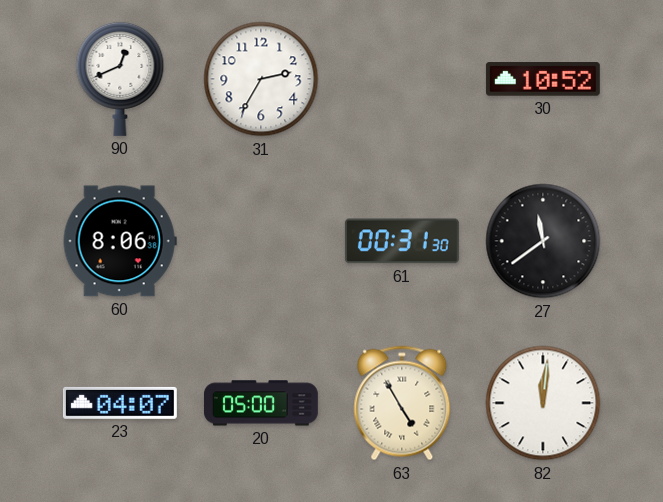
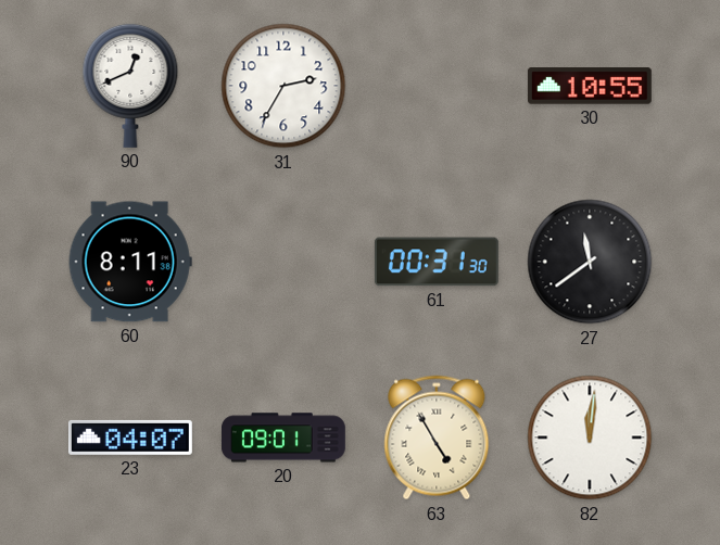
30: 10:52 -> 10:55
60: 8:06 -> 8:11
20: 05:00 -> 09:01
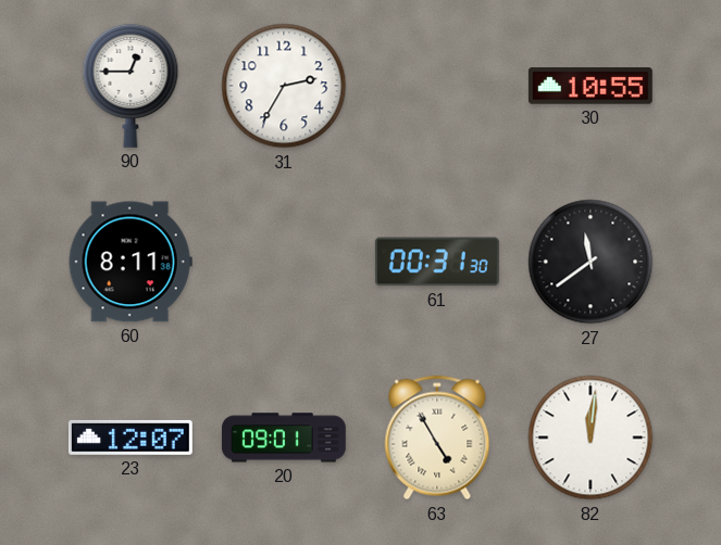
90: 12:41 -> 12:45
23: 04:07 -> 12:07
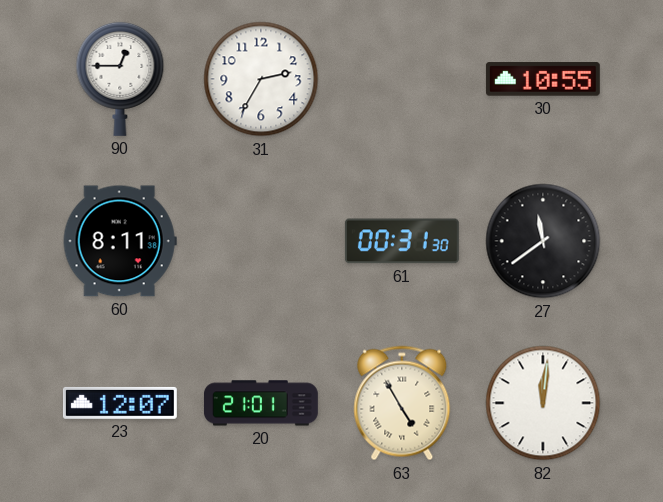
20: 09:01 -> 21:01
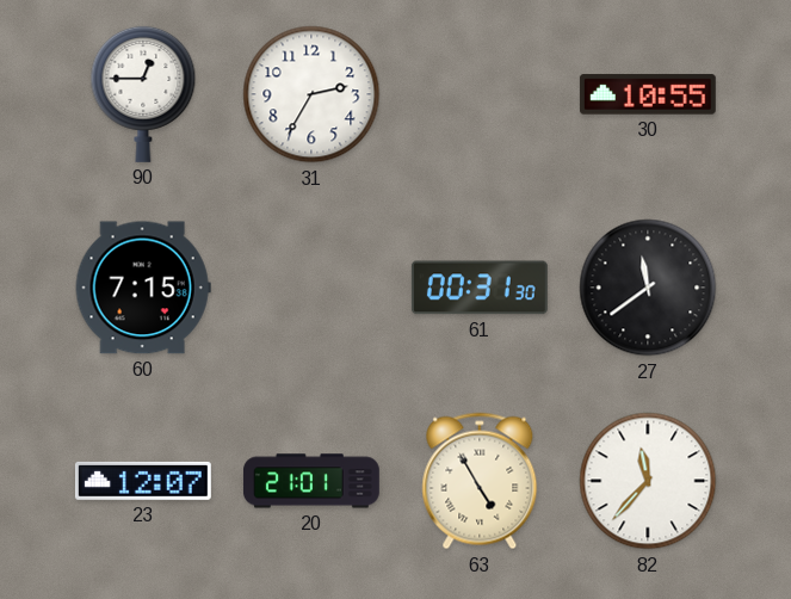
60: 8:11 -> 7:15
82: 12:01 -> 11:37
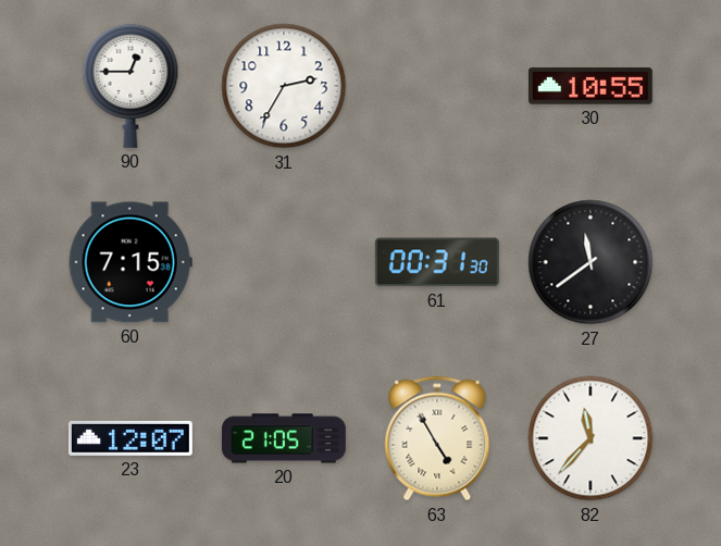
20: 21:01 -> 21:05
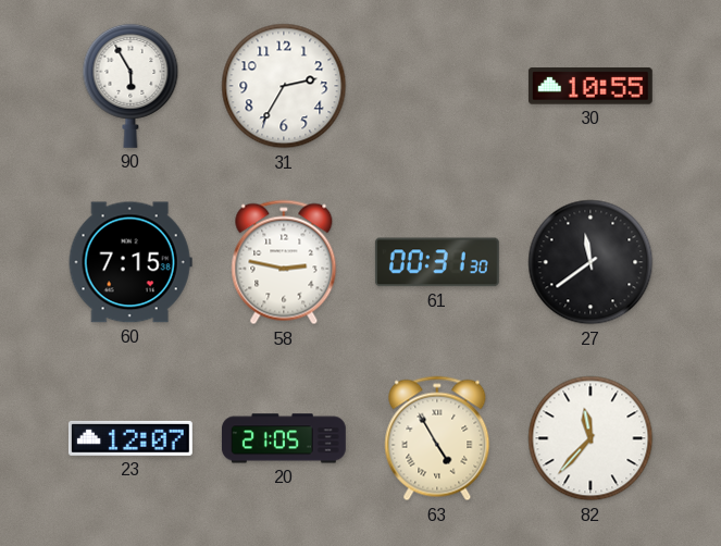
90: 12:45 -> 5:55
58: none -> 2:47
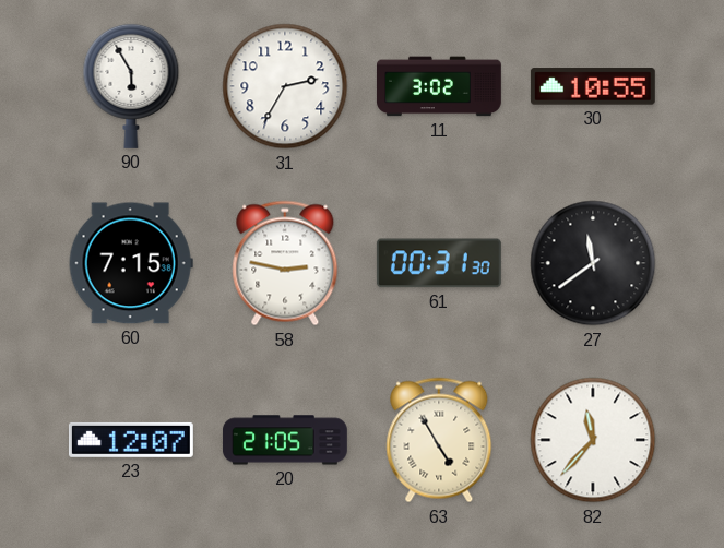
11: none -> 3:02
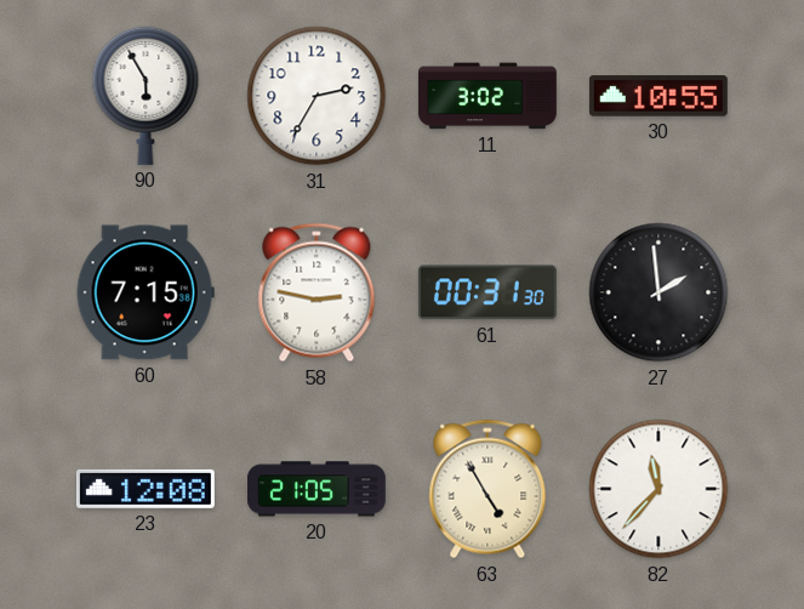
27: 11:39 -> 1:59
23: 12:07 -> 12:08
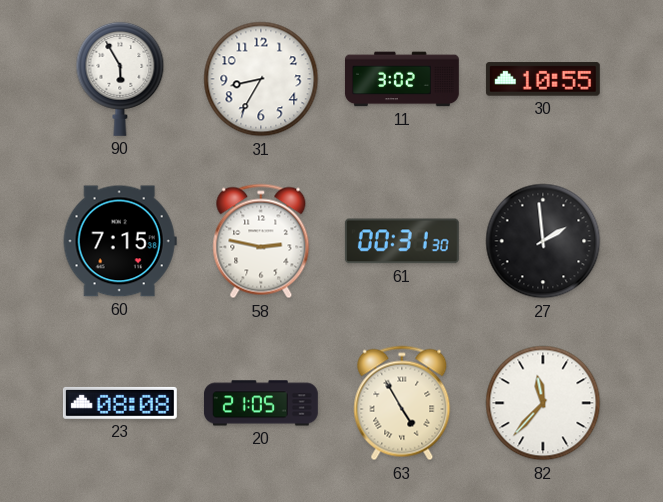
31: 2:35 -> 8:35
23: 12:08 -> 08:08
